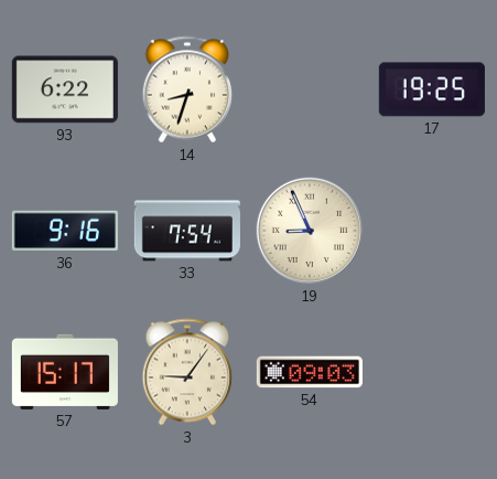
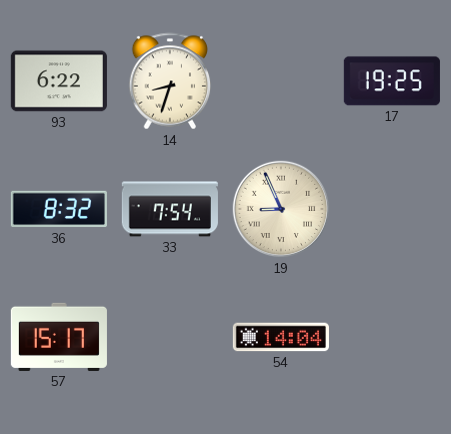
36: 9:16 -> 8:32
3: 9:06 -> none
54: 09:03 -> 14:04
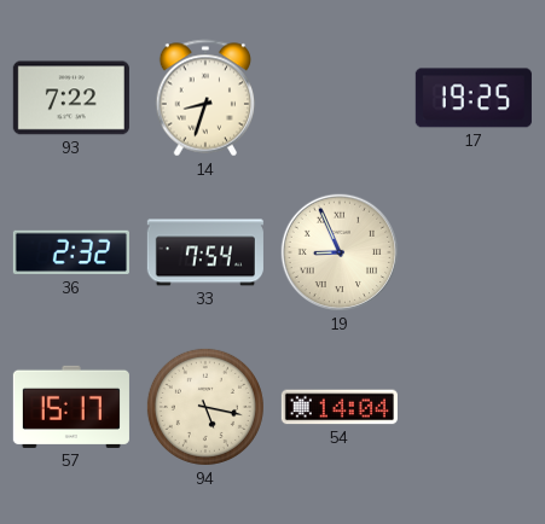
93: 6:22 -> 7:22
36: 8:32 -> 2:32
94: none -> 5:17
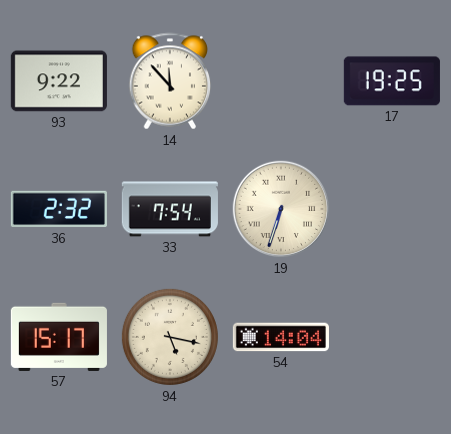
93: 7:22 -> 9:22
14: 8:33 -> 11:53
19: 8:56 -> 6:33
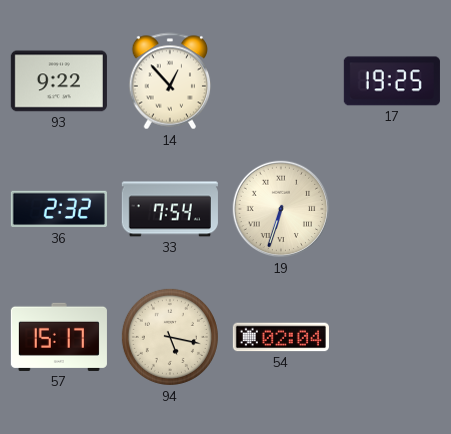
14: 11:53 -> 12:53
54: 14:04 -> 02:04
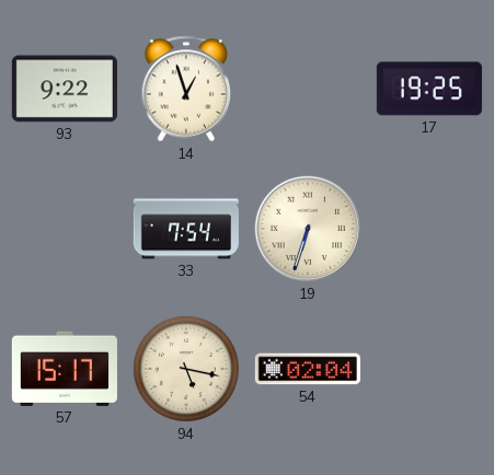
14: 12:53 -> 12:57
36: 2:32 -> none
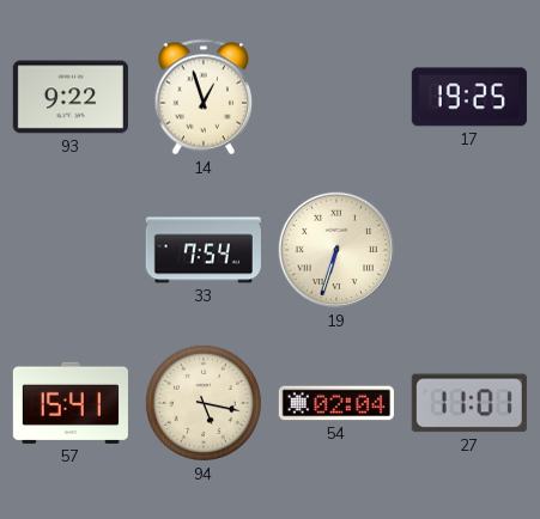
57: 15:17 -> 15:41
27: none -> 11:01
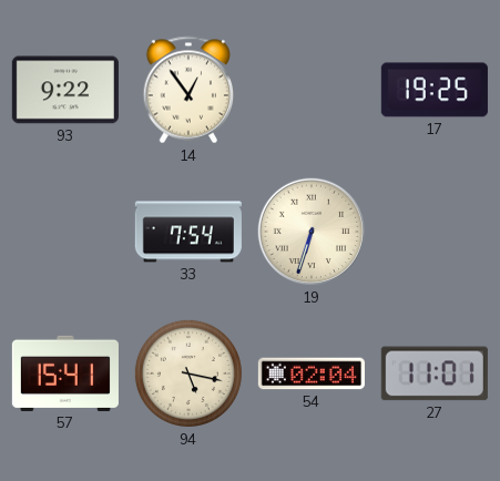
14: 12:57 -> 12:54
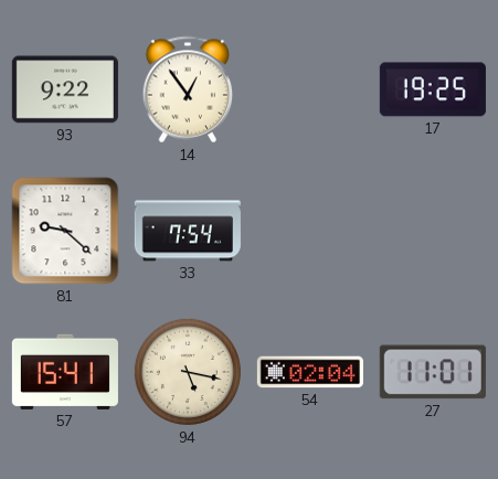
81: none -> 9:22
19: 6:33 -> none
